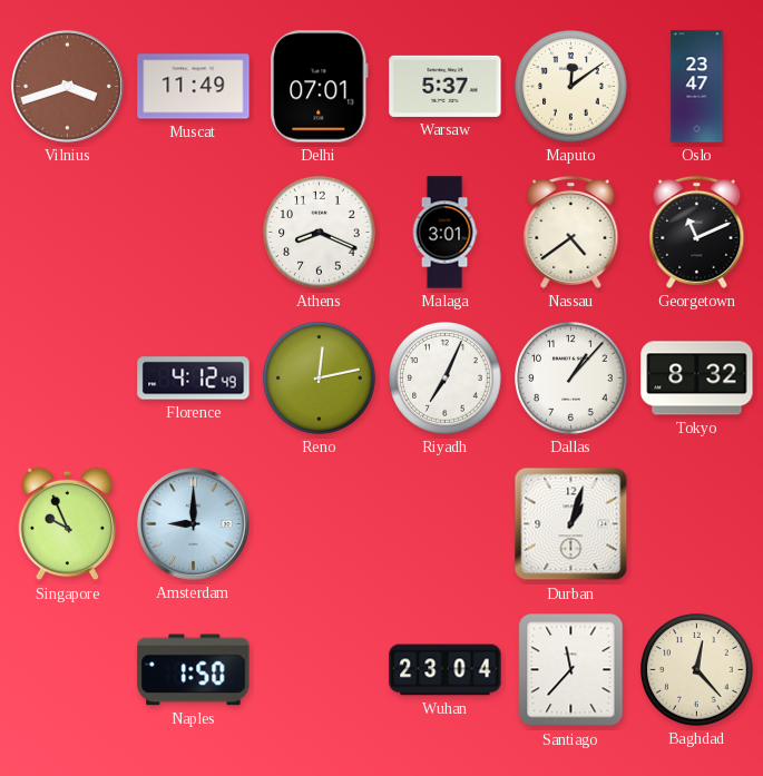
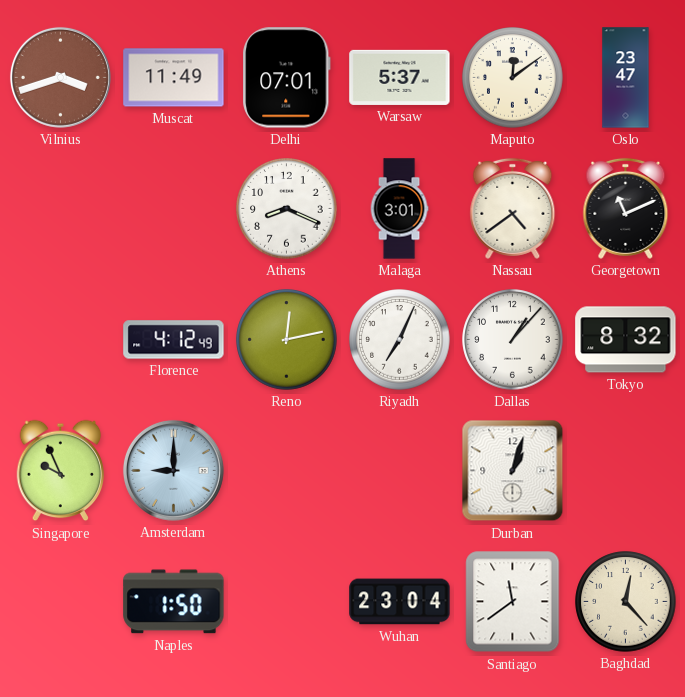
Santiago: 11:37 -> 11:39
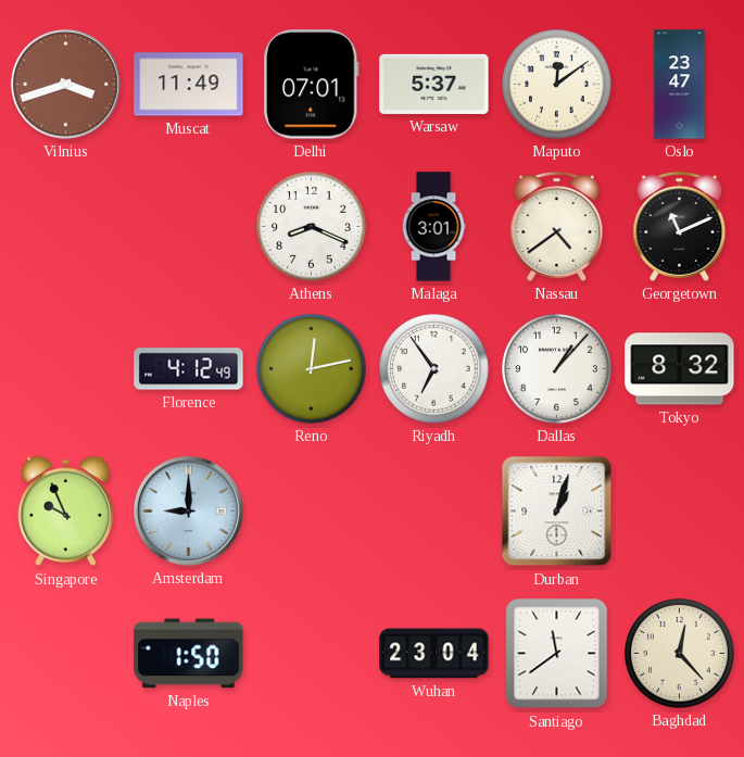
Riyadh: 7:04 -> 6:54
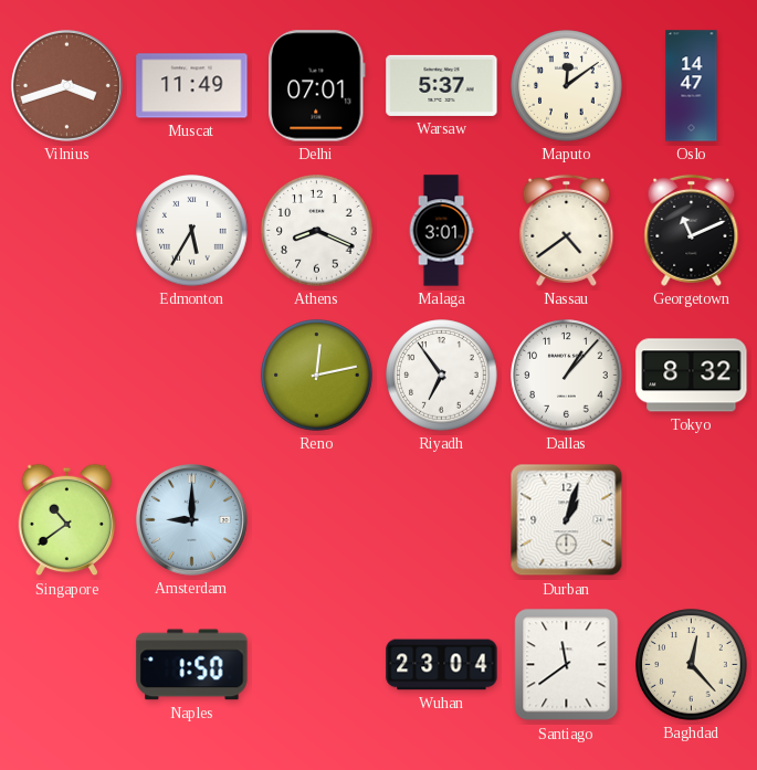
Oslo: 23:47 -> 14:47
Edmonton: none -> 5:35
Florence: 4:12 -> none
Singapore: 9:56 -> 10:39
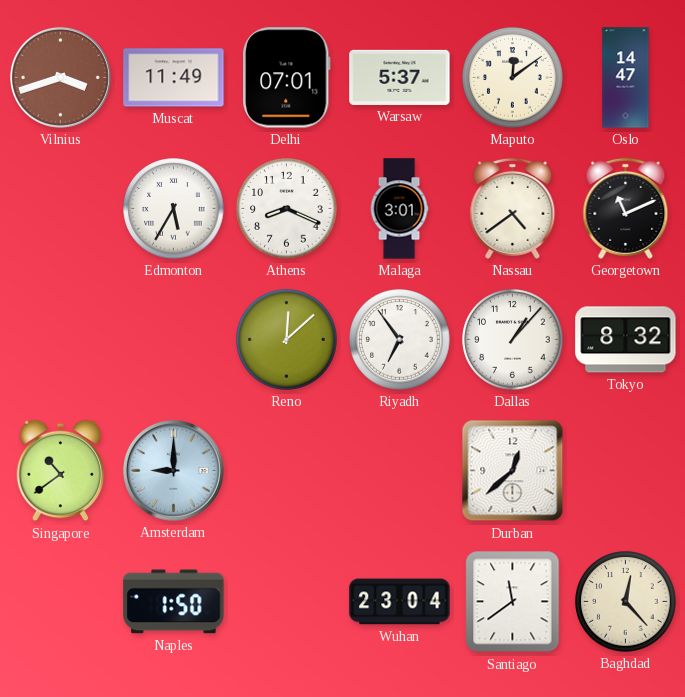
Reno: 12:13 -> 12:08
Durban: 1:03 -> 12:38
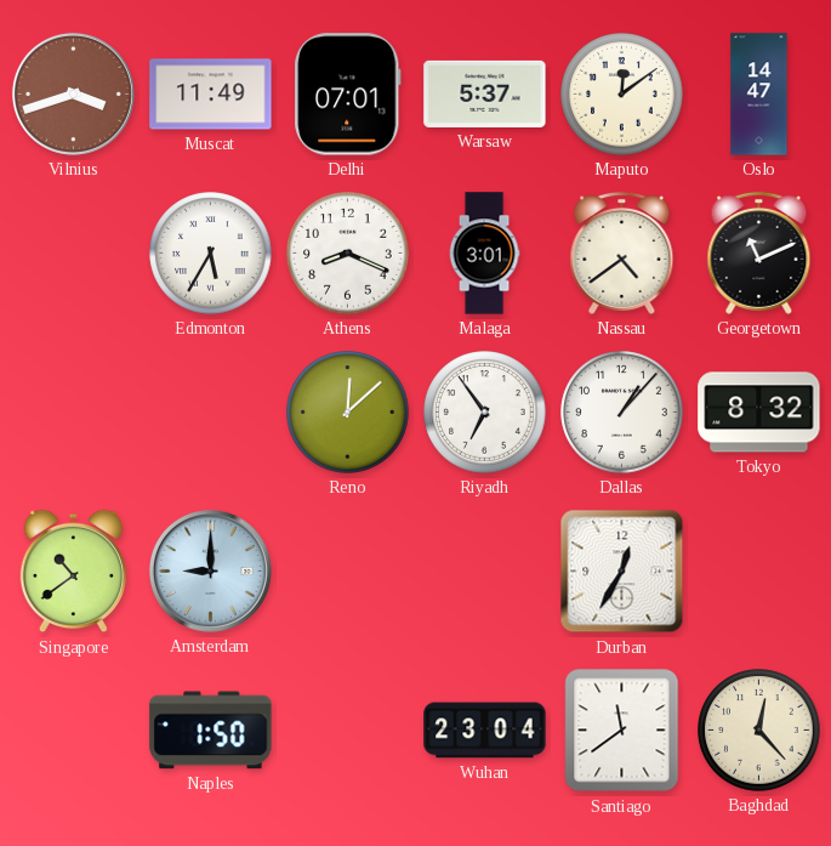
Durban: 12:38 -> 12:35
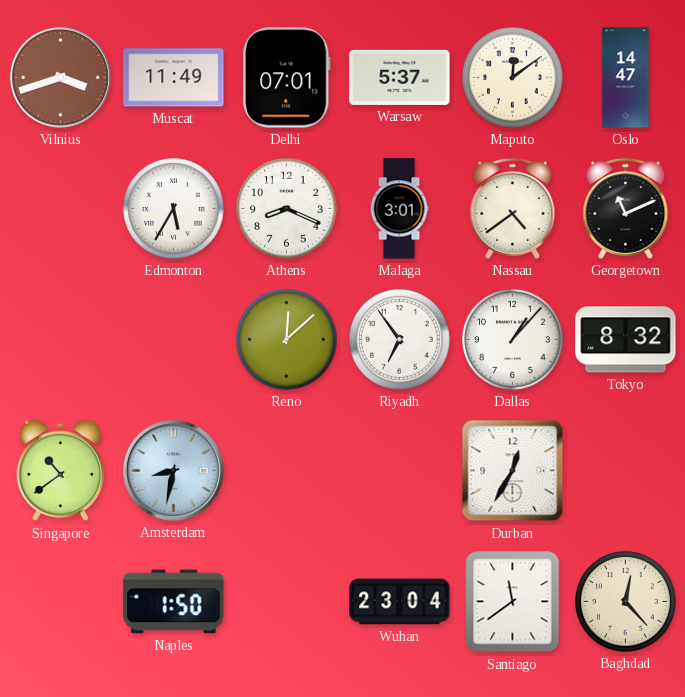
Amsterdam: 9:00 -> 8:32
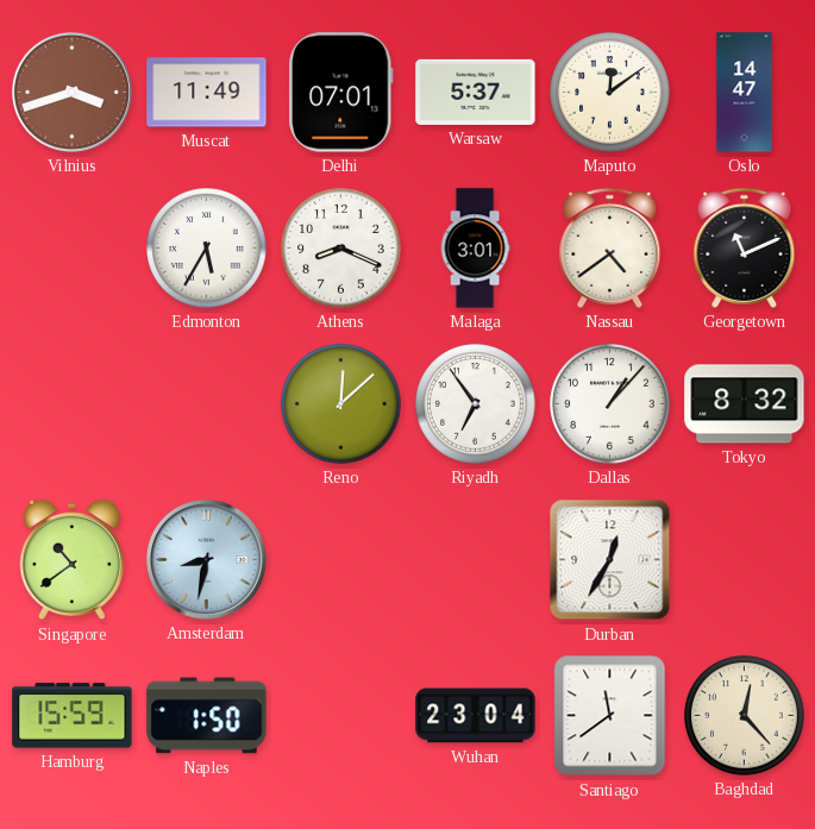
Hamburg: none -> 15:59
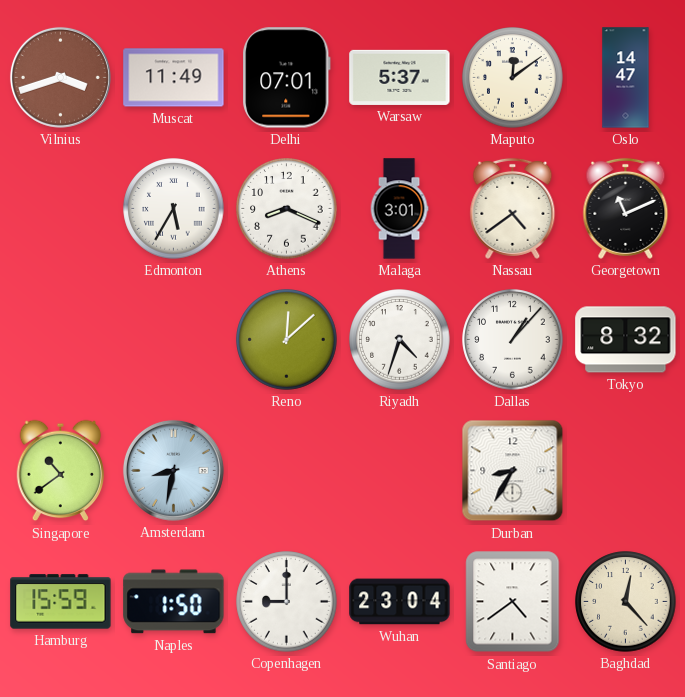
Riyadh: 6:54 -> 4:33
Durban: 12:35 -> 8:35
Copenhagen: none -> 9:00
Santiago: 11:39 -> 4:39
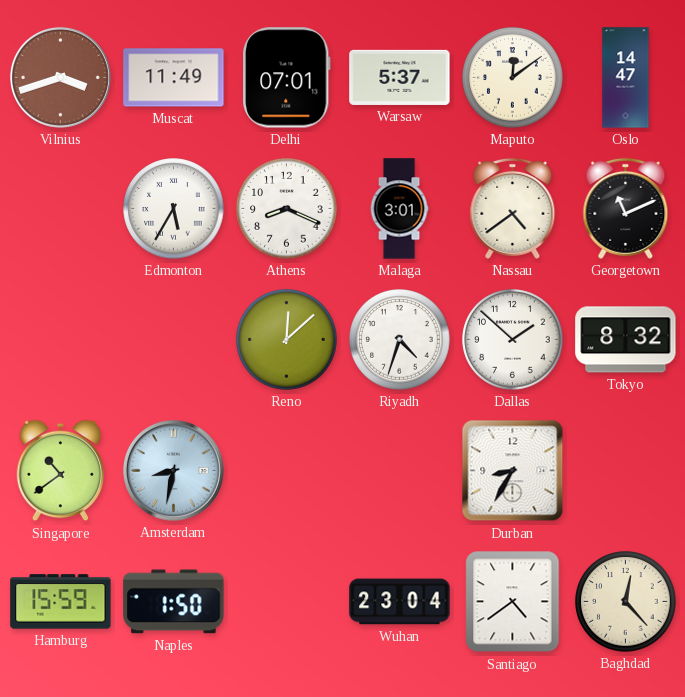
Dallas: 1:07 -> 1:52
Copenhagen: 9:00 -> none
